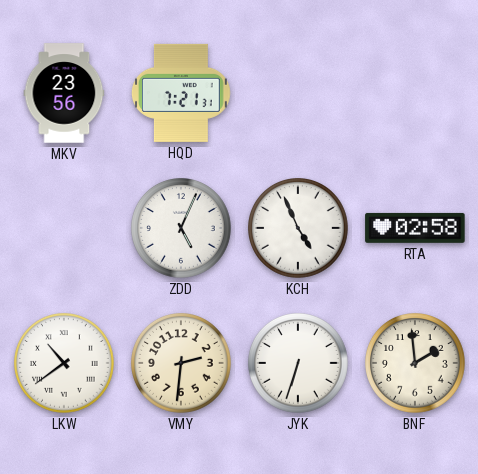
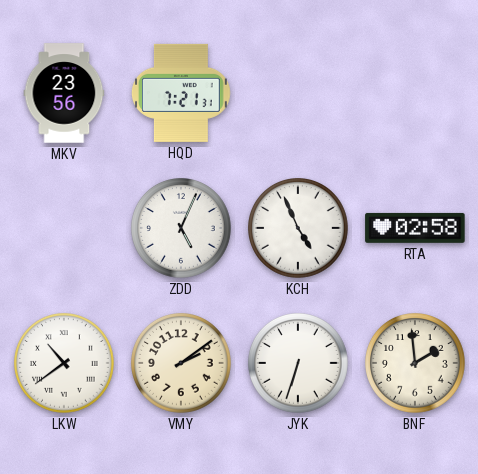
VMY: 2:31 -> 2:09
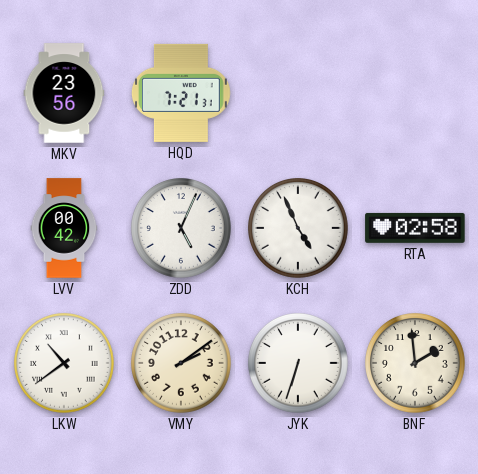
LVV: none -> 00:42
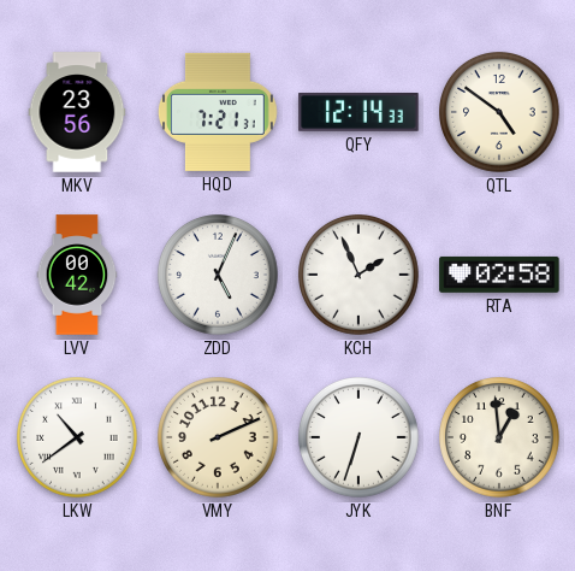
QFY: none -> 12:14
QTL: none -> 4:51
KCH: 4:56 -> 1:56
VMY: 2:09 -> 2:11
BNF: 1:59 -> 12:59
